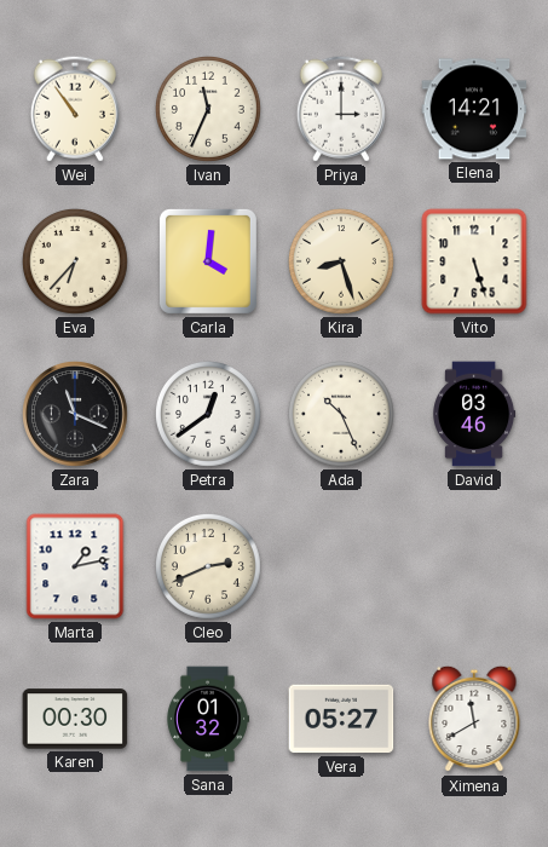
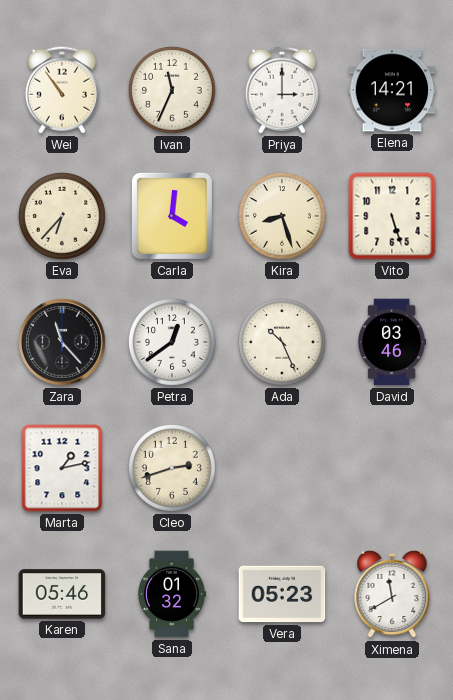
Zara: 11:19 -> 11:23
Cleo: 2:41 -> 2:42
Karen: 00:30 -> 05:46
Vera: 05:27 -> 05:23
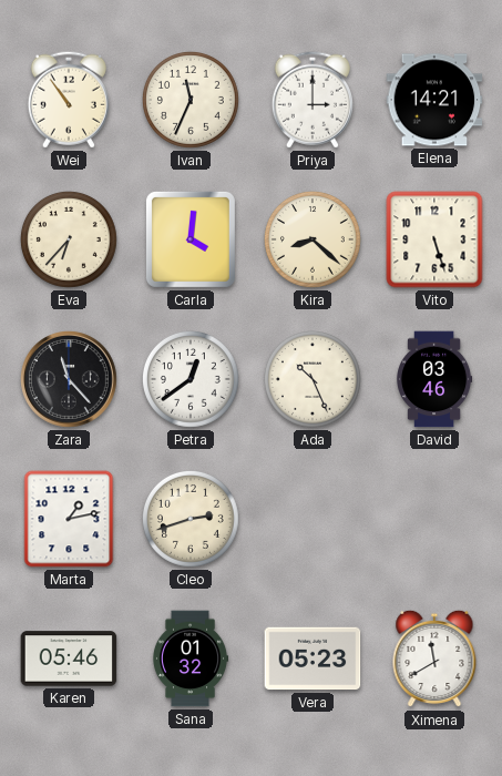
Kira: 8:27 -> 8:22
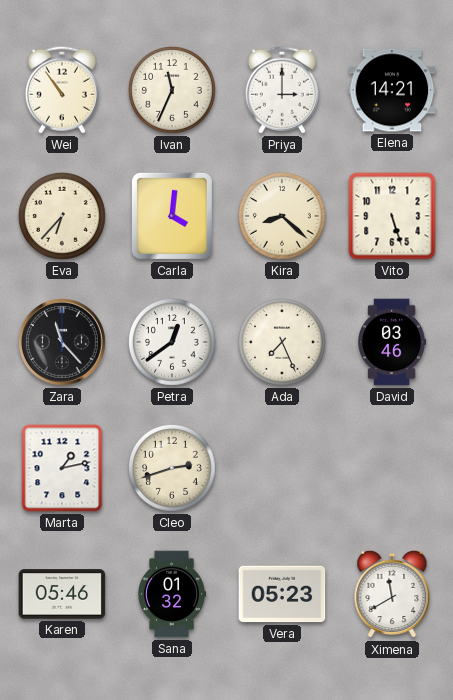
Ada: 10:26 -> 7:26
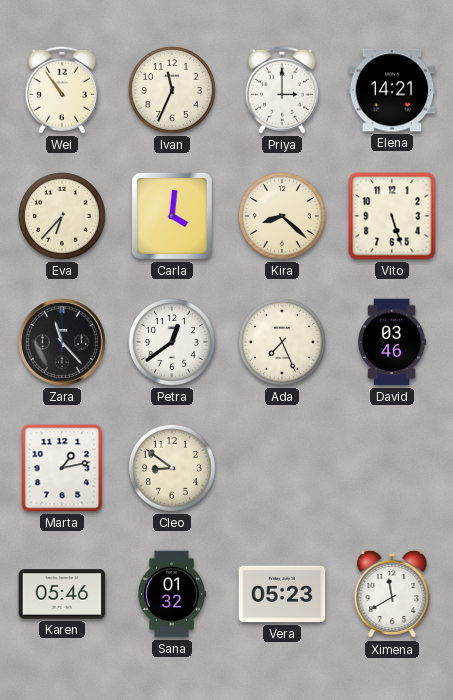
Cleo: 2:42 -> 8:51
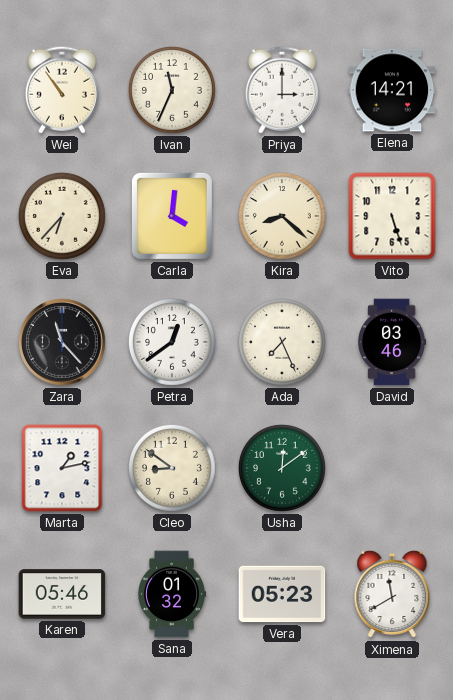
Usha: none -> 12:09
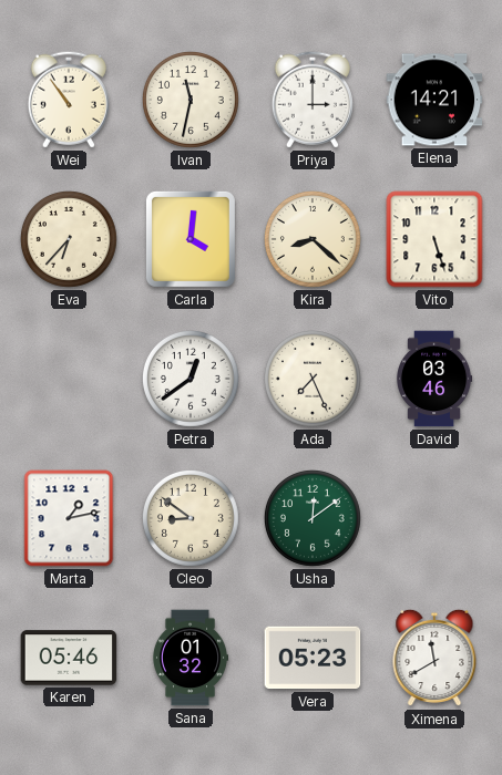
Ivan: 11:34 -> 11:32
Zara: 11:23 -> none
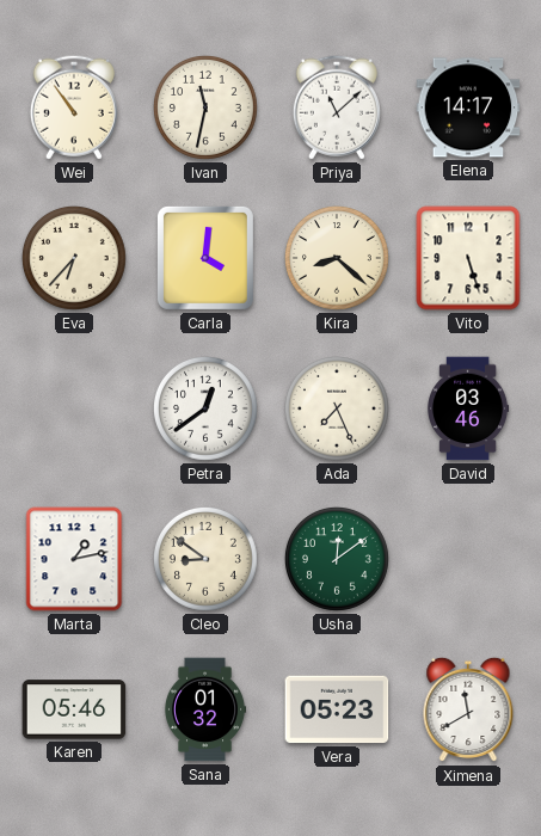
Priya: 3:00 -> 11:08
Elena: 14:21 -> 14:17
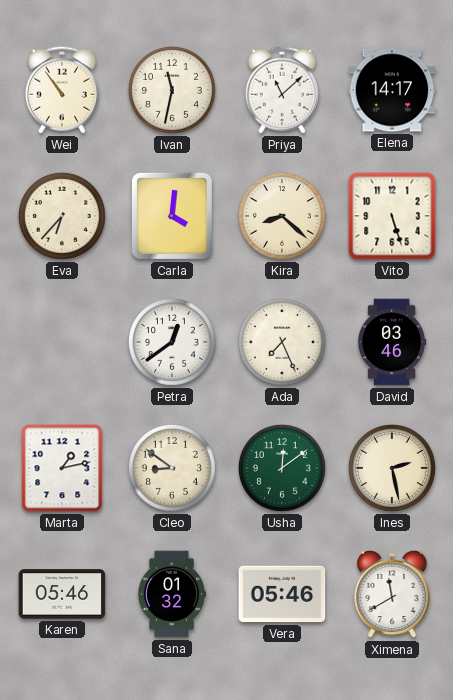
Ines: none -> 2:28
Vera: 05:23 -> 05:46
